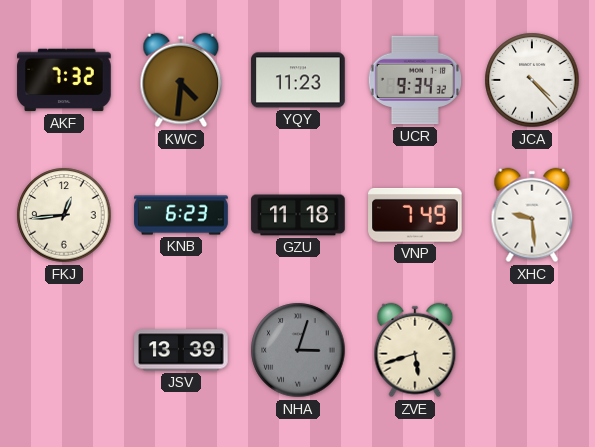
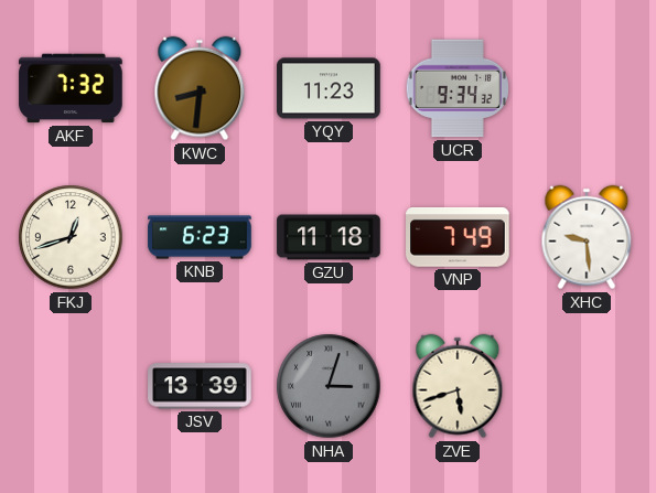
KWC: 4:31 -> 8:31
JCA: 4:23 -> none
FKJ: 12:44 -> 12:42
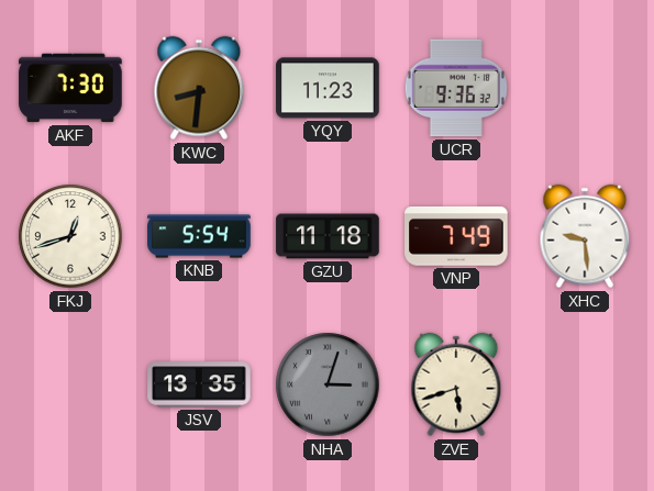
AKF: 7:32 -> 7:30
UCR: 9:34 -> 9:36
KNB: 6:23 -> 5:54
JSV: 13:39 -> 13:35
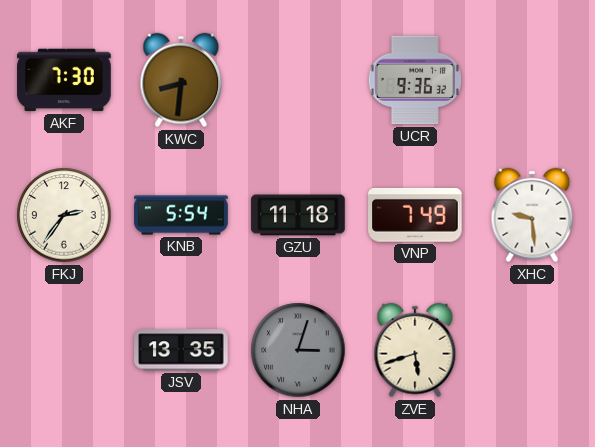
YQY: 11:23 -> none
FKJ: 12:42 -> 2:36
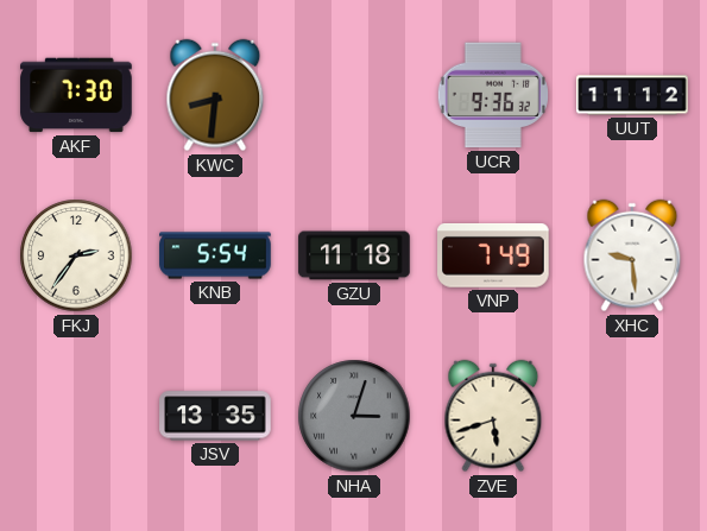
UUT: none -> 11:12
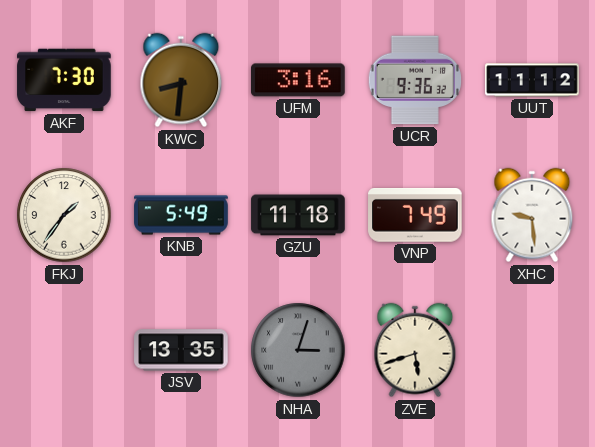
UFM: none -> 3:16
FKJ: 2:36 -> 1:36
KNB: 5:54 -> 5:49
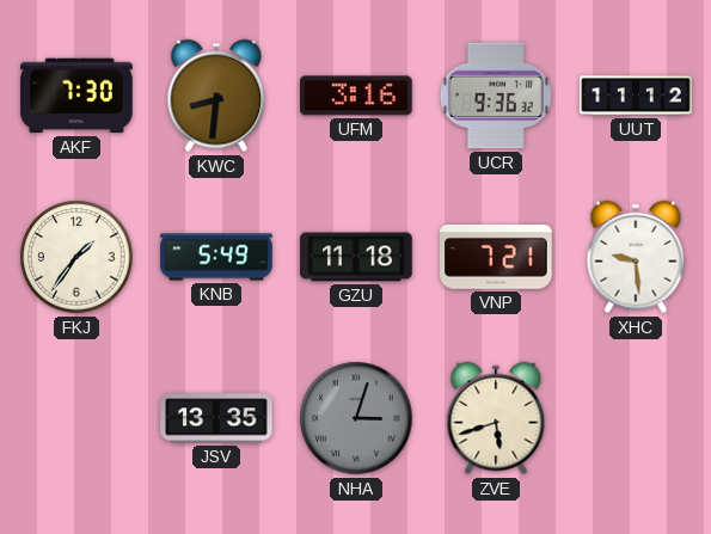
VNP: 7:49 -> 7:21
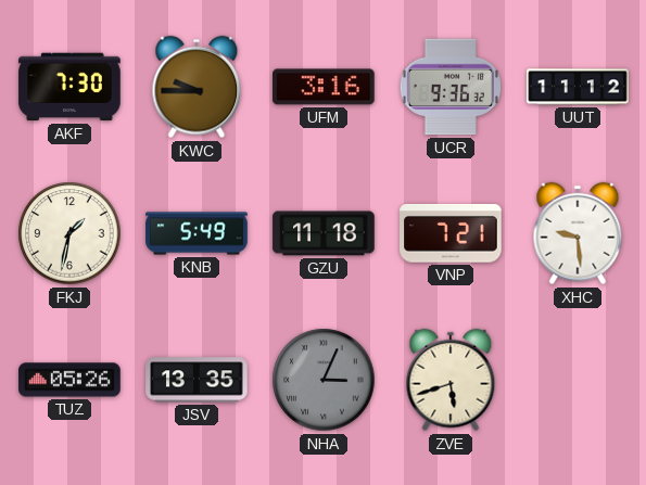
KWC: 8:31 -> 9:45
FKJ: 1:36 -> 1:32
TUZ: none -> 05:26
NHA: 3:03 -> 3:04
